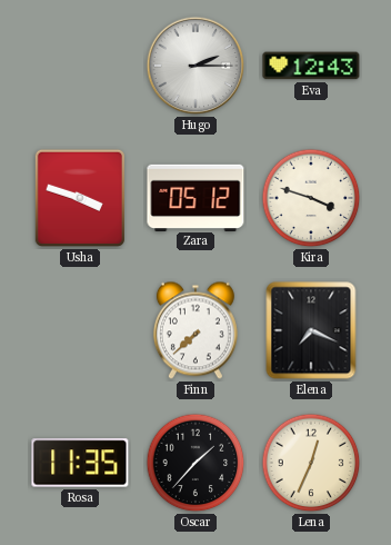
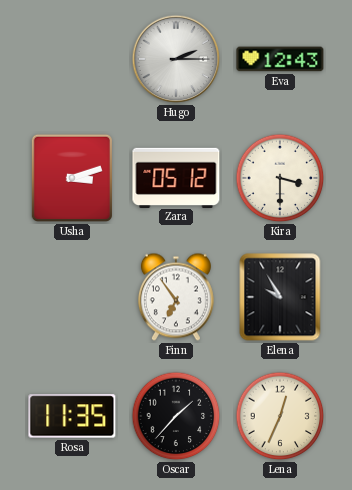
Usha: 3:48 -> 3:12
Kira: 3:48 -> 3:30
Finn: 7:38 -> 6:54
Elena: 7:19 -> 9:55
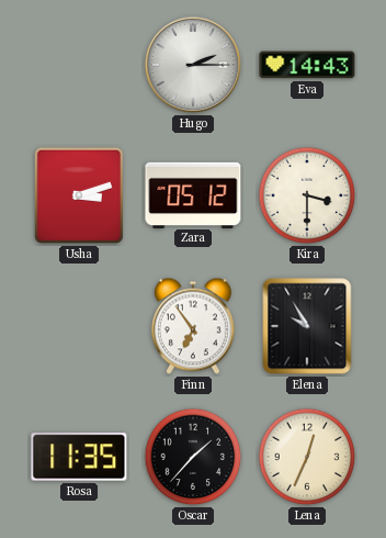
Eva: 12:43 -> 14:43
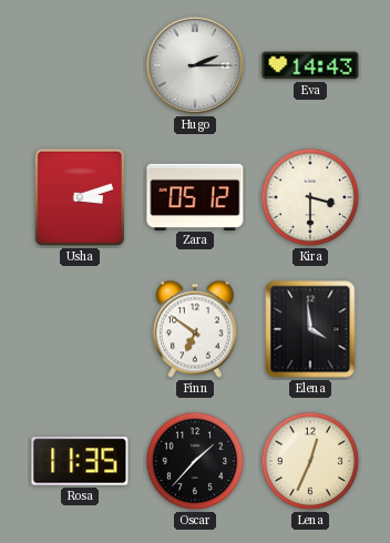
Finn: 6:54 -> 6:51
Elena: 9:55 -> 3:59
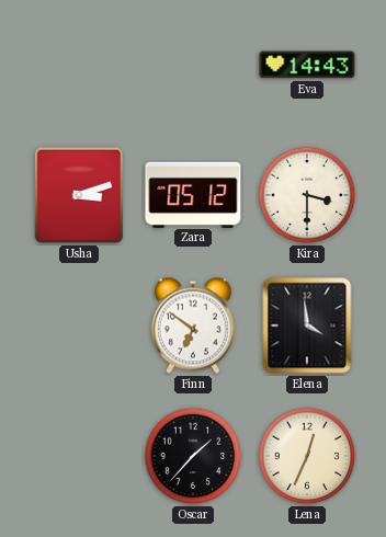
Hugo: 2:15 -> none
Rosa: 11:35 -> none
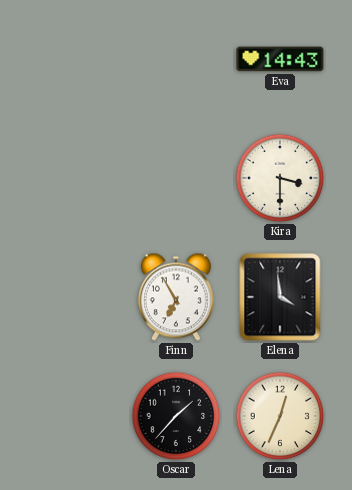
Usha: 3:12 -> none
Zara: 05:12 -> none
Finn: 6:51 -> 6:55
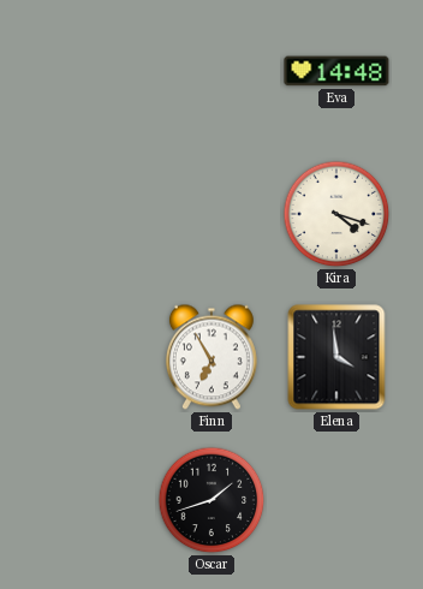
Eva: 14:43 -> 14:48
Kira: 3:30 -> 4:18
Oscar: 1:37 -> 1:42
Lena: 12:34 -> none
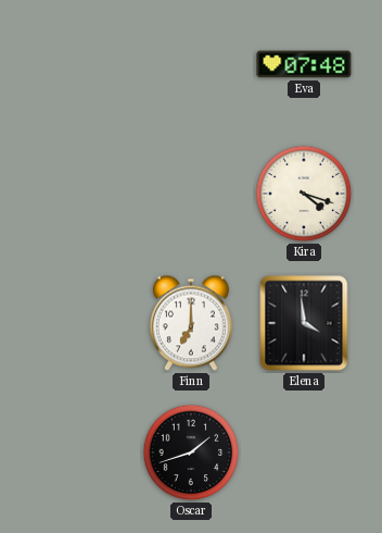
Eva: 14:48 -> 07:48
Finn: 6:55 -> 7:00
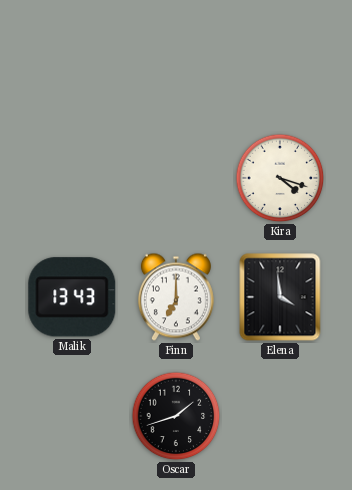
Eva: 07:48 -> none
Malik: none -> 13:43
